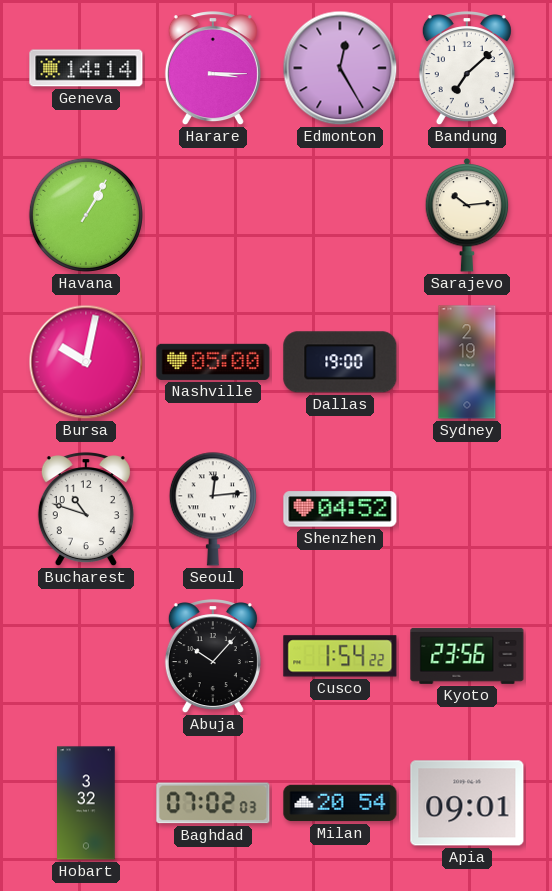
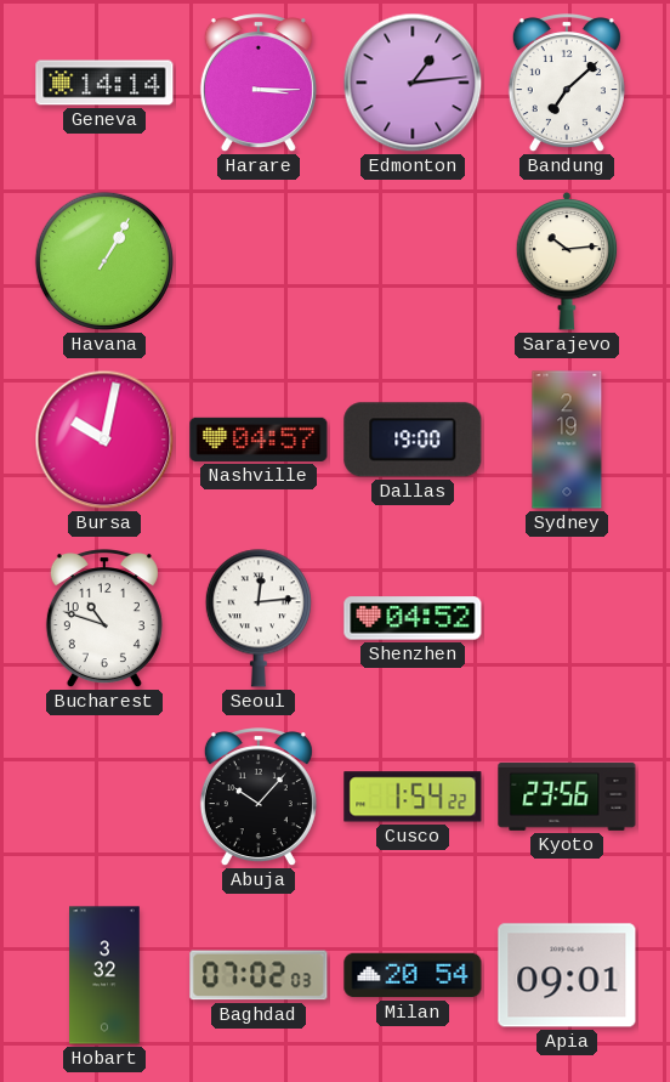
Edmonton: 12:25 -> 1:14
Nashville: 05:00 -> 04:57
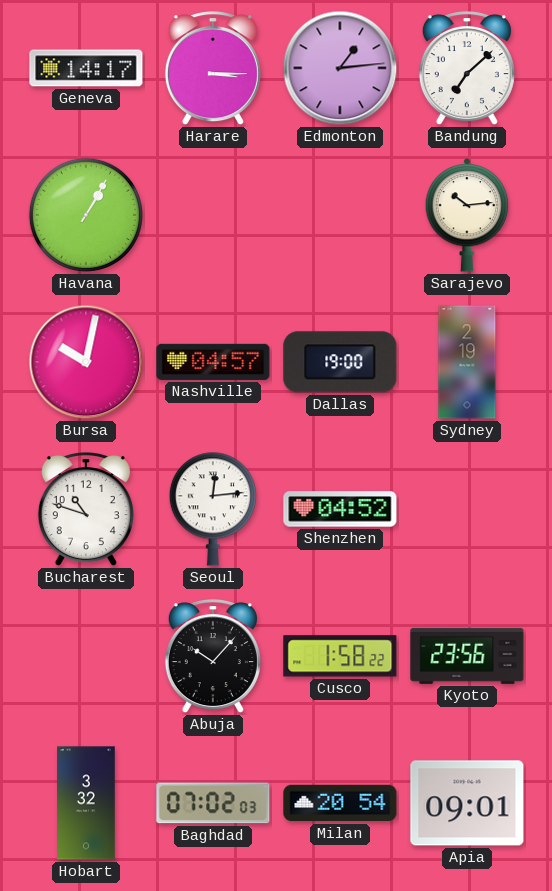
Geneva: 14:14 -> 14:17
Cusco: 1:54 -> 1:58
